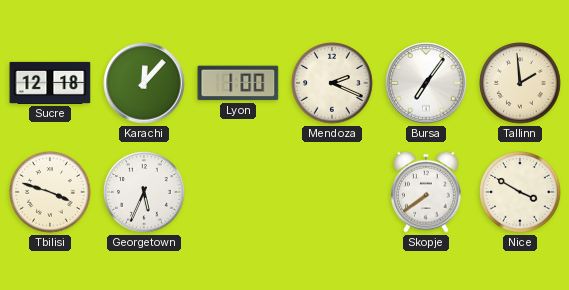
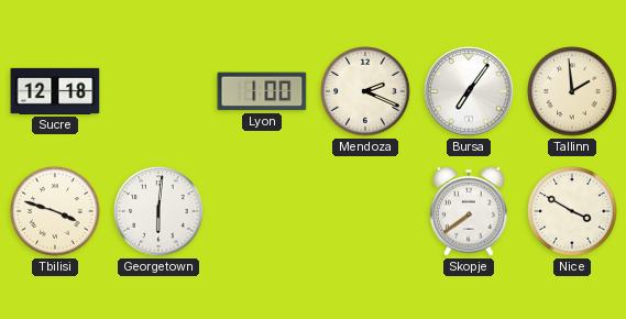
Karachi: 12:07 -> none
Georgetown: 5:34 -> 6:01
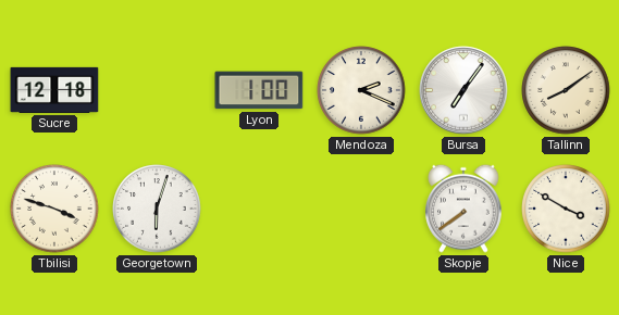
Tallinn: 1:59 -> 8:09
Georgetown: 6:01 -> 6:03
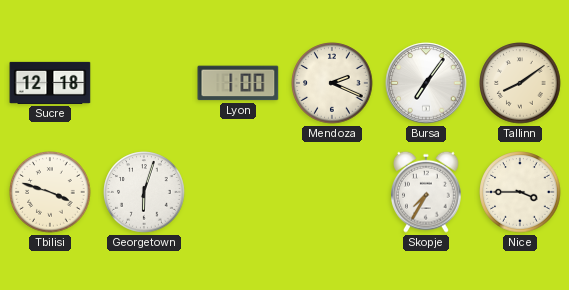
Skopje: 7:39 -> 7:35
Nice: 3:50 -> 3:45
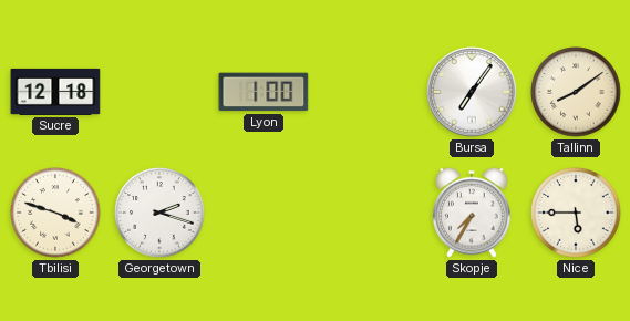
Mendoza: 2:19 -> none
Georgetown: 6:03 -> 2:18
Nice: 3:45 -> 5:45
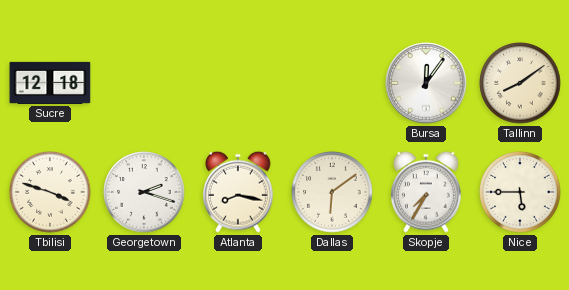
Lyon: 1:00 -> none
Bursa: 7:06 -> 12:06
Atlanta: none -> 8:17
Dallas: none -> 6:09
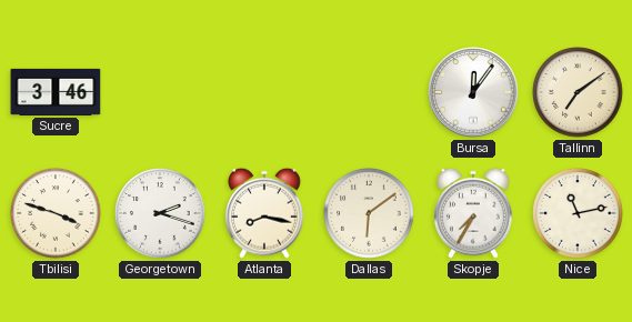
Sucre: 12:18 -> 3:46
Tallinn: 8:09 -> 7:09
Nice: 5:45 -> 11:13
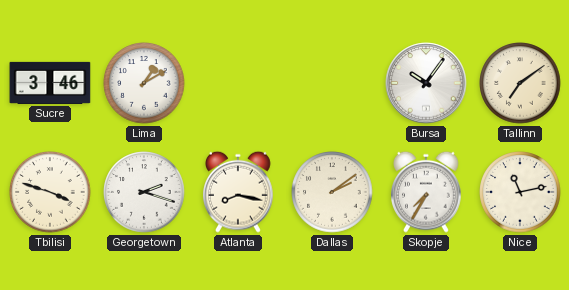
Lima: none -> 1:10
Bursa: 12:06 -> 10:06
Dallas: 6:09 -> 2:09
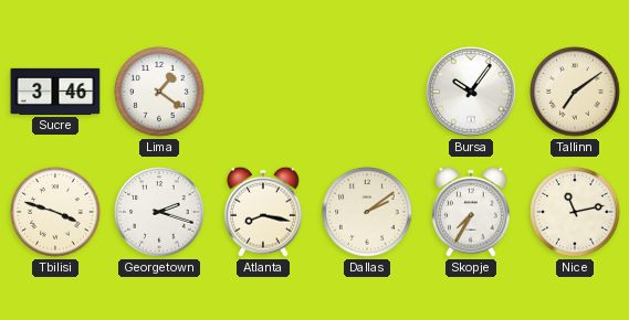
Lima: 1:10 -> 1:21
